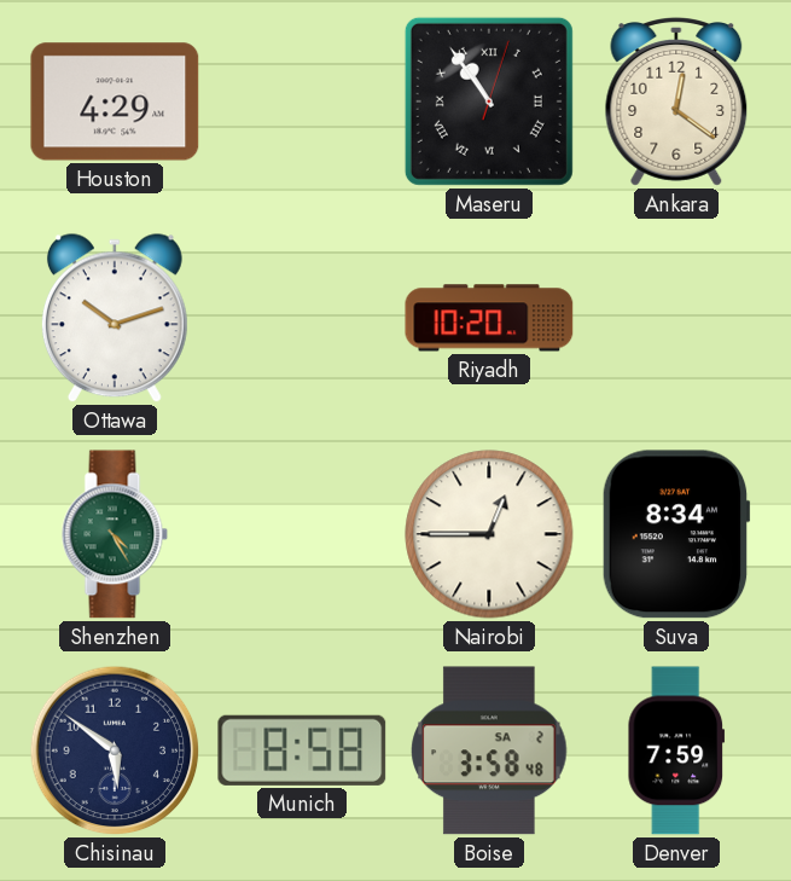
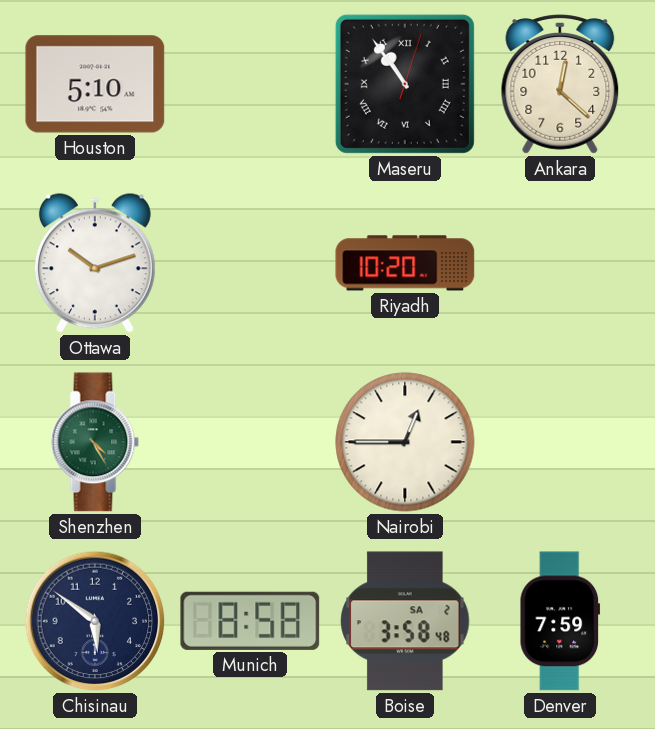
Houston: 4:29 -> 5:10
Ankara: 12:21 -> 12:22
Suva: 8:34 -> none
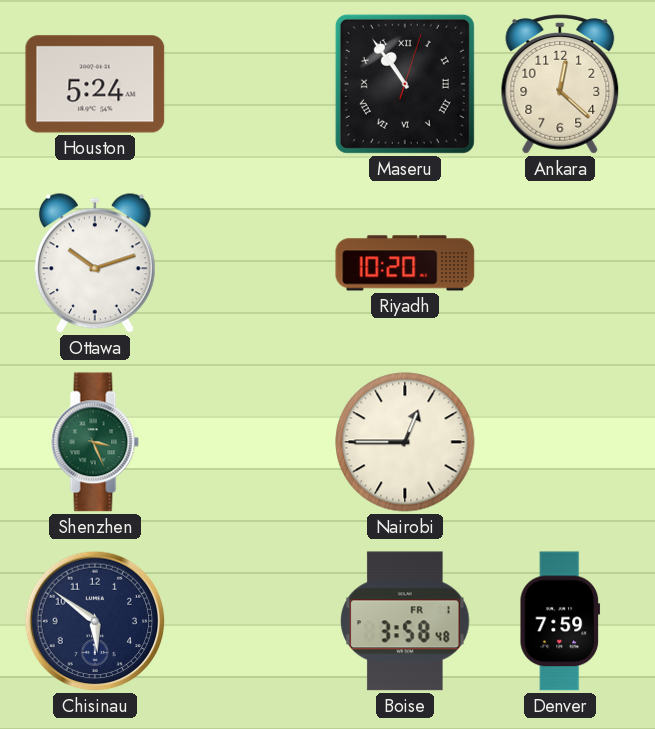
Houston: 5:10 -> 5:24
Shenzhen: 4:25 -> 3:26
Munich: 8:58 -> none
Boise date: SA 2 -> FR 1
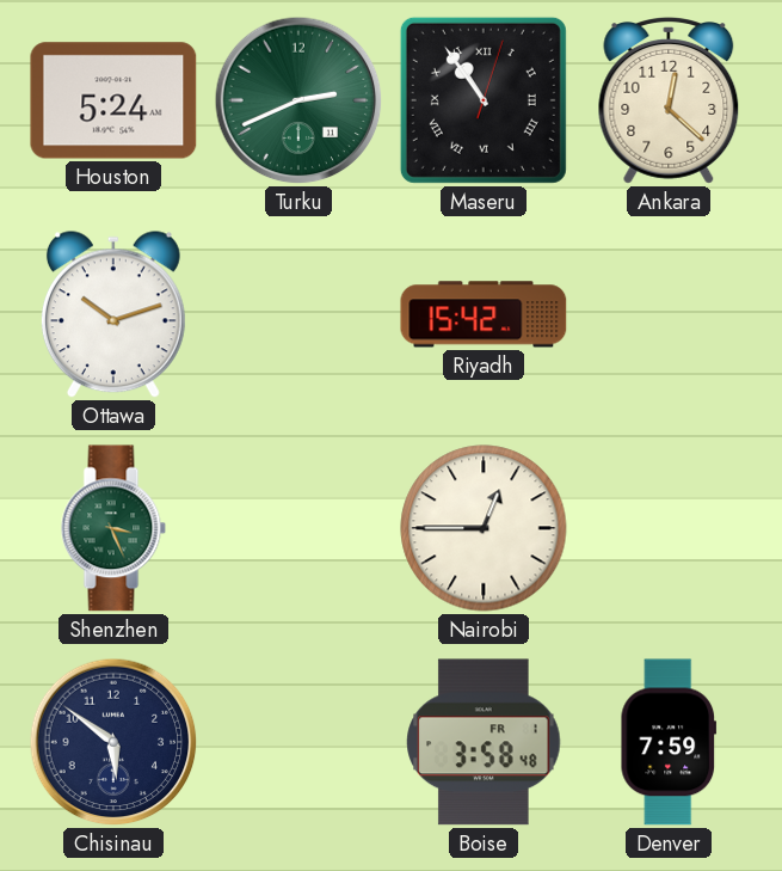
Turku: none -> 2:41
Riyadh: 10:20 -> 15:42
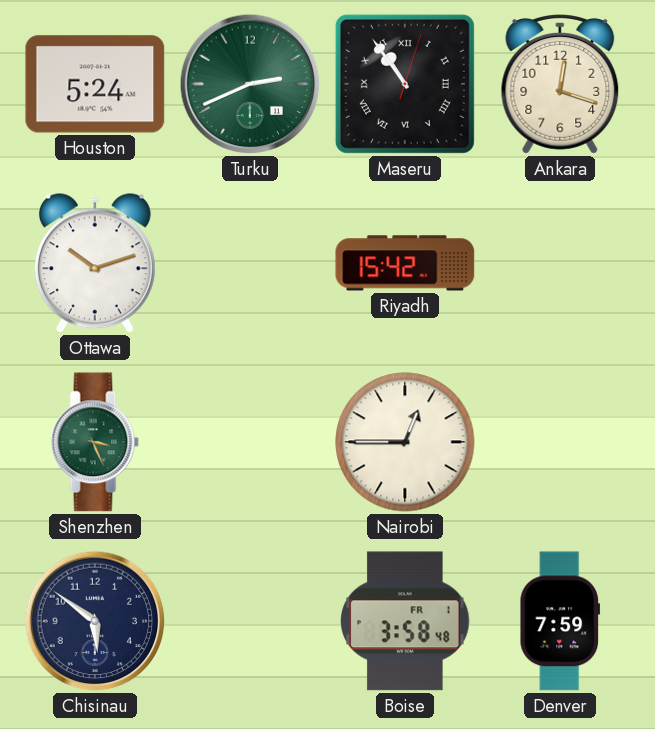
Ankara: 12:22 -> 12:18
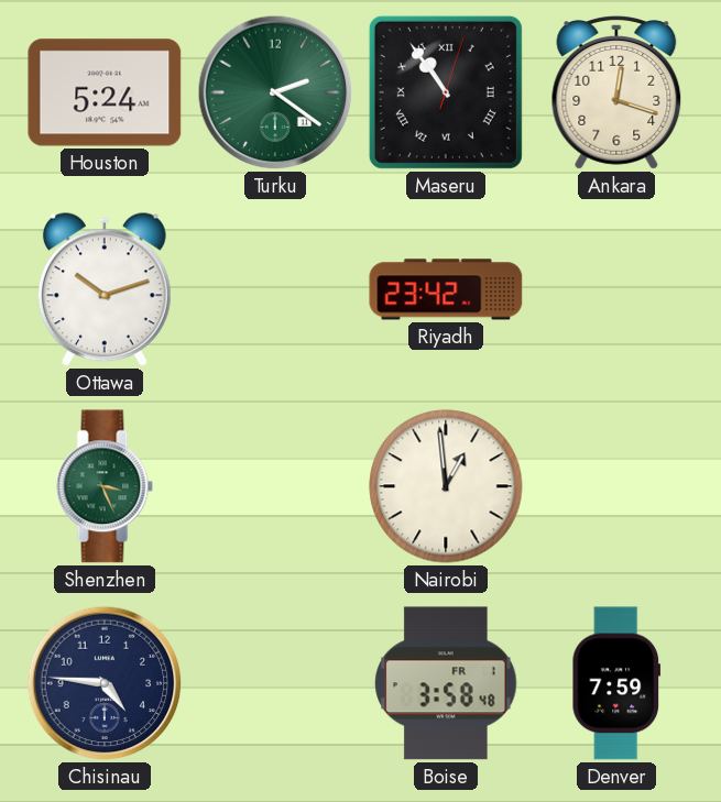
Turku: 2:41 -> 2:21
Riyadh: 15:42 -> 23:42
Nairobi: 12:45 -> 12:59
Chisinau: 5:51 -> 4:46
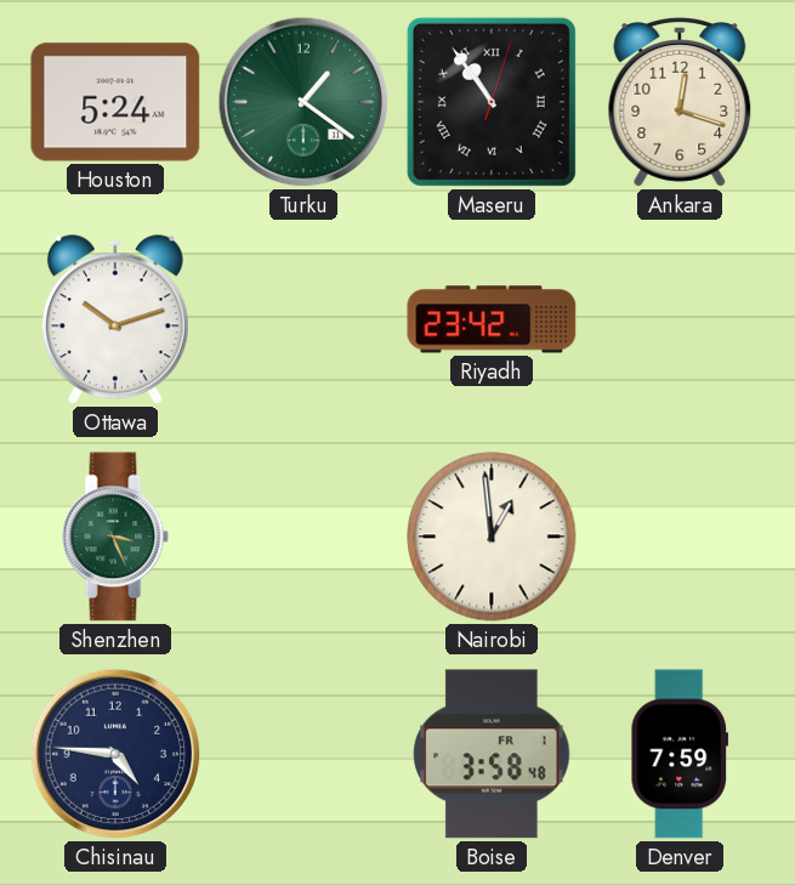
Turku: 2:21 -> 1:21
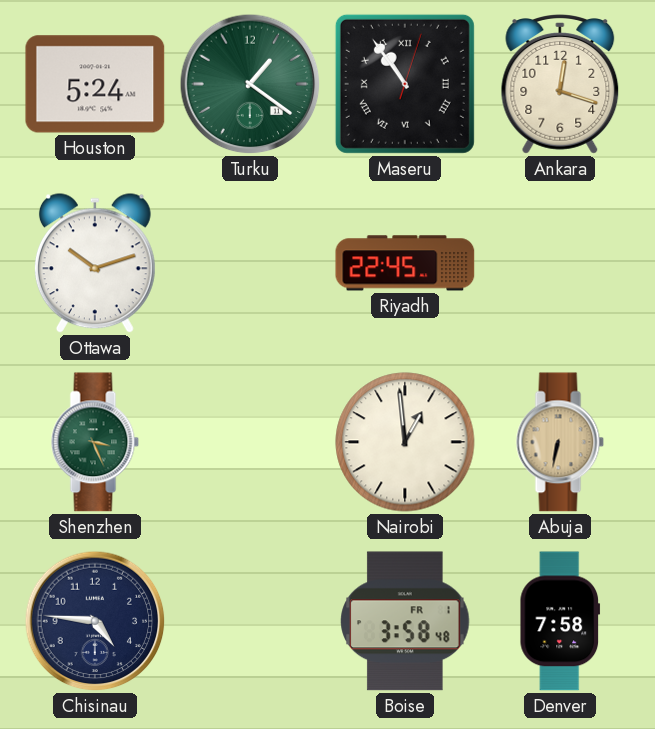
Riyadh: 23:42 -> 22:45
Abuja: none -> 6:32
Denver: 7:59 -> 7:58
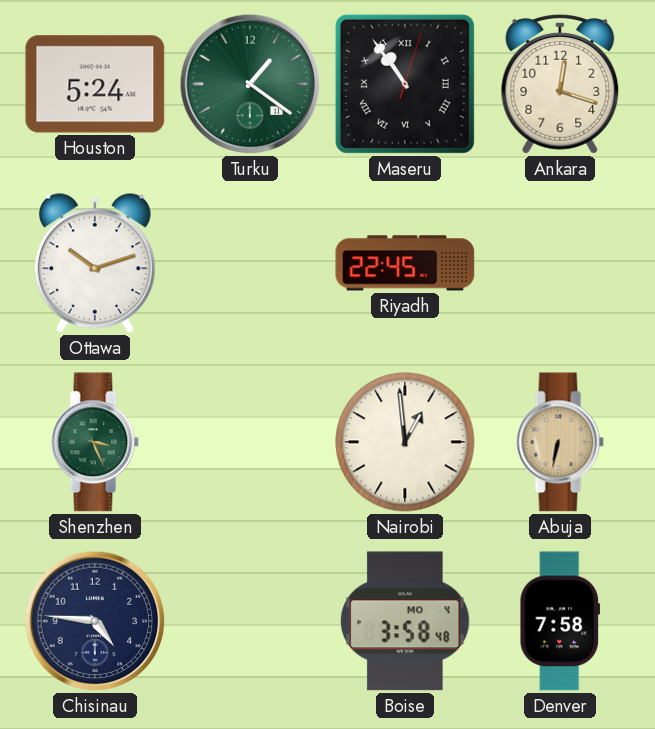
Boise date: FR 1 -> MO 4
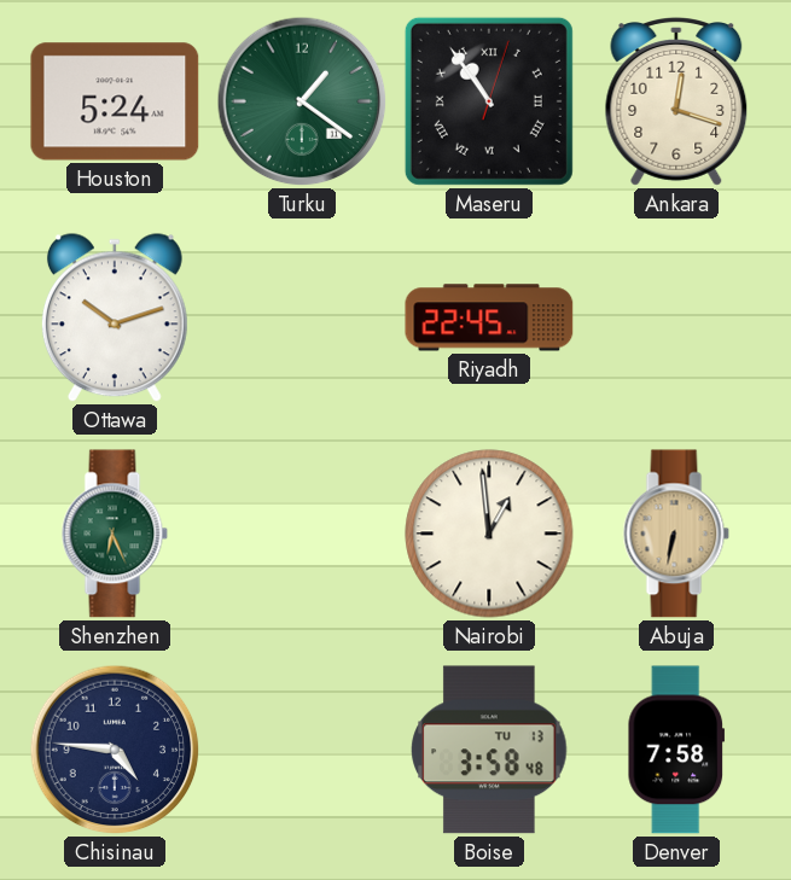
Shenzhen: 3:26 -> 6:26
Boise date: MO 4 -> TU 13
